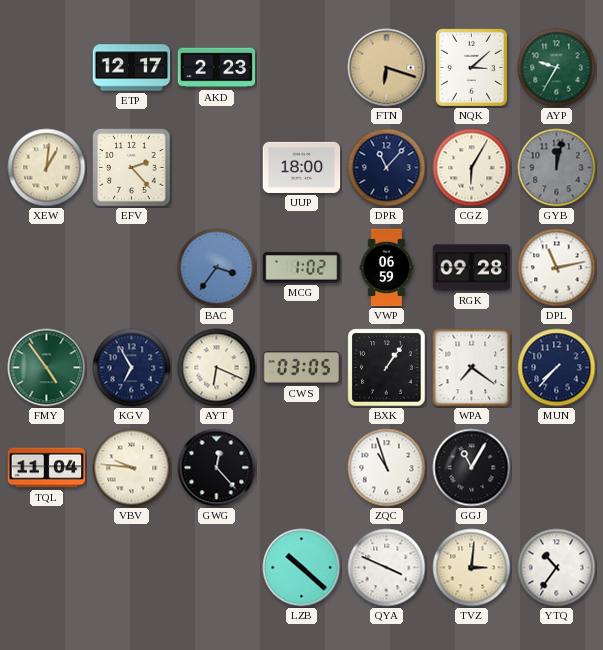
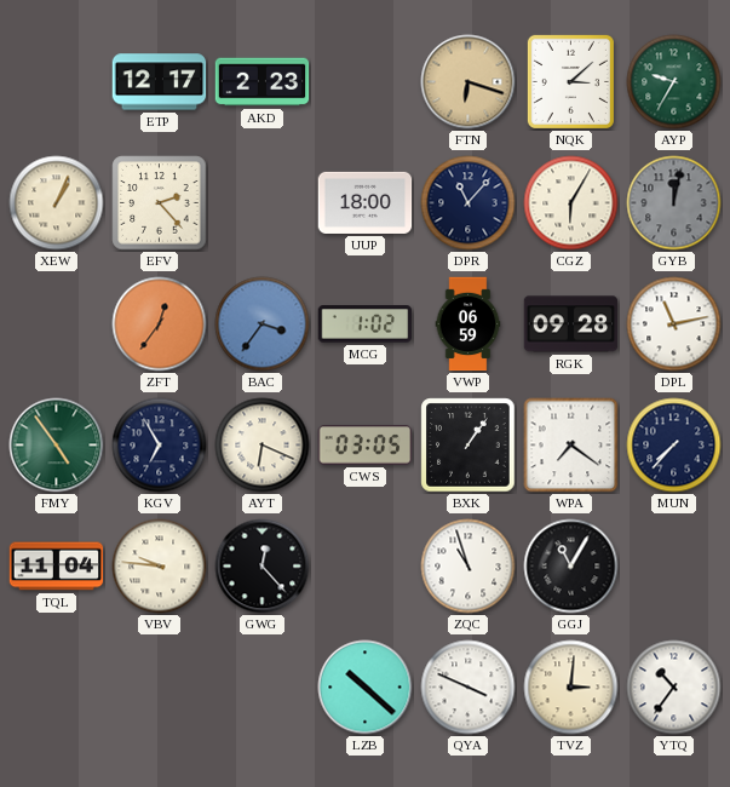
XEW: 1:01 -> 1:04
ZFT: none -> 12:36
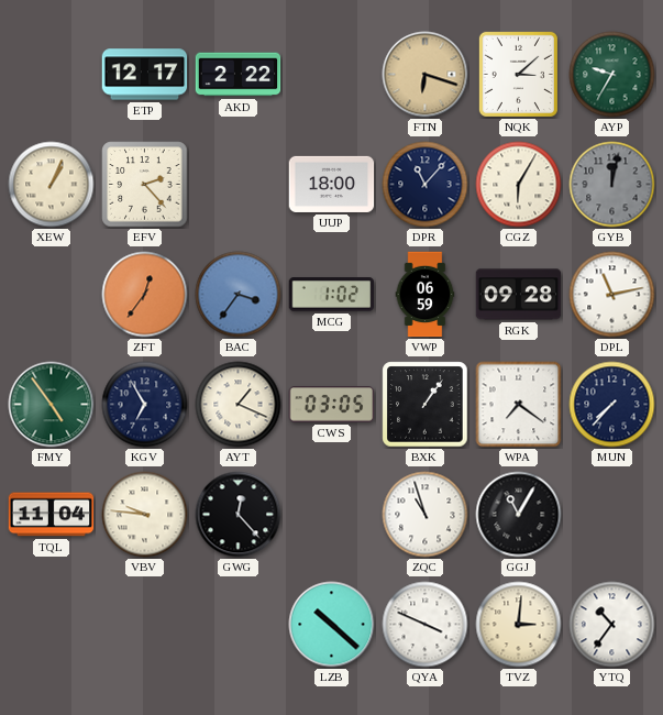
AKD: 2:23 -> 2:22
AYT: 6:19 -> 1:19
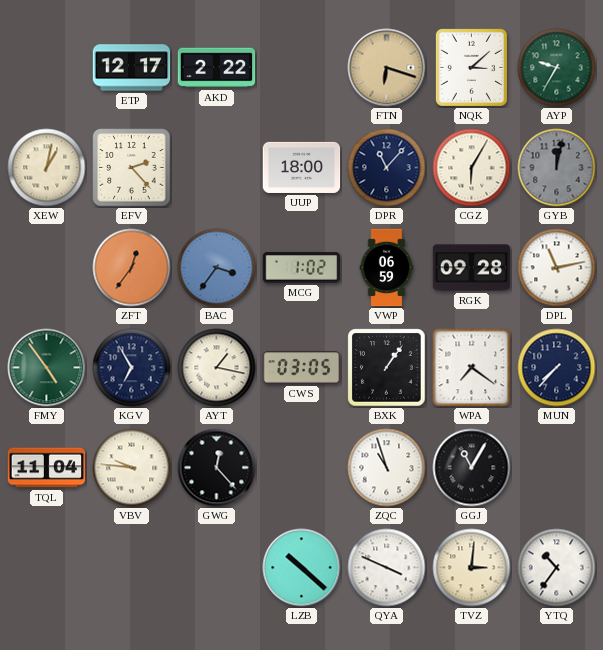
XEW: 1:04 -> 1:02
AYT: 1:19 -> 1:17
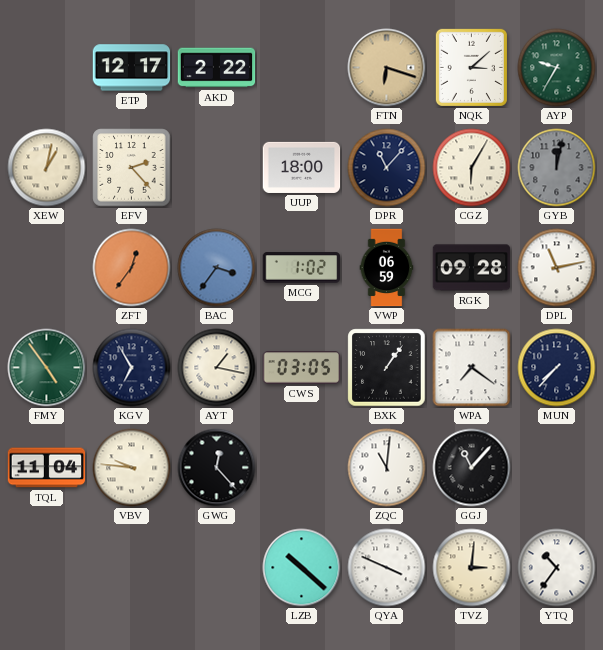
ZQC: 10:57 -> 11:01
GGJ: 11:05 -> 11:07
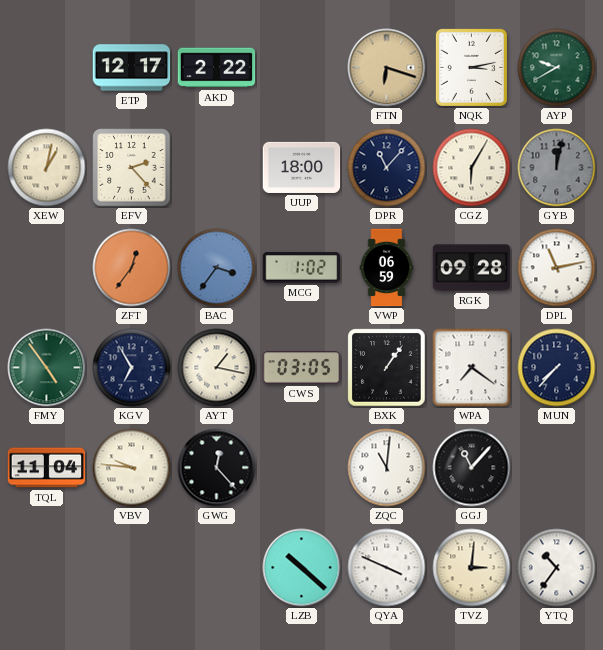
NQK: 3:08 -> 3:13
AYP: 9:35 -> 9:40
